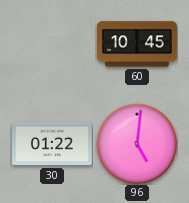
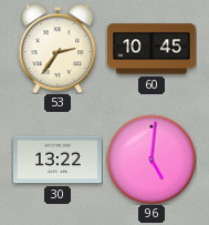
53: none -> 2:36
30: 01:22 -> 13:22
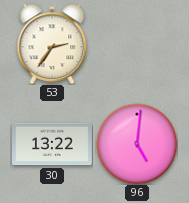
60: 10:45 -> none
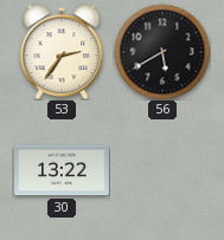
56: none -> 5:40
96: 5:01 -> none
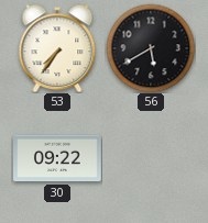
53: 2:36 -> 7:36
30: 13:22 -> 09:22
